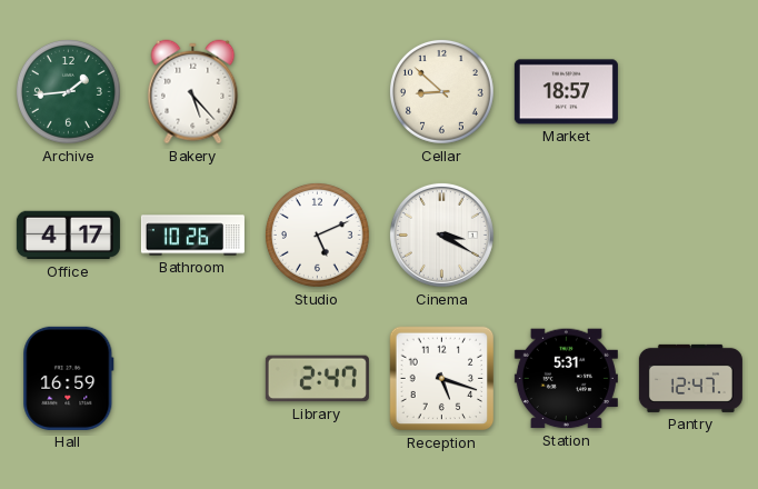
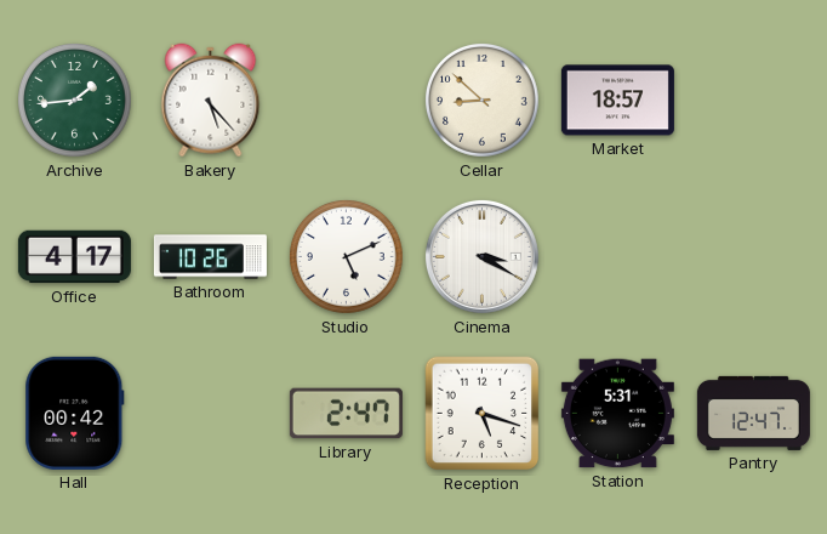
Hall: 16:59 -> 00:42
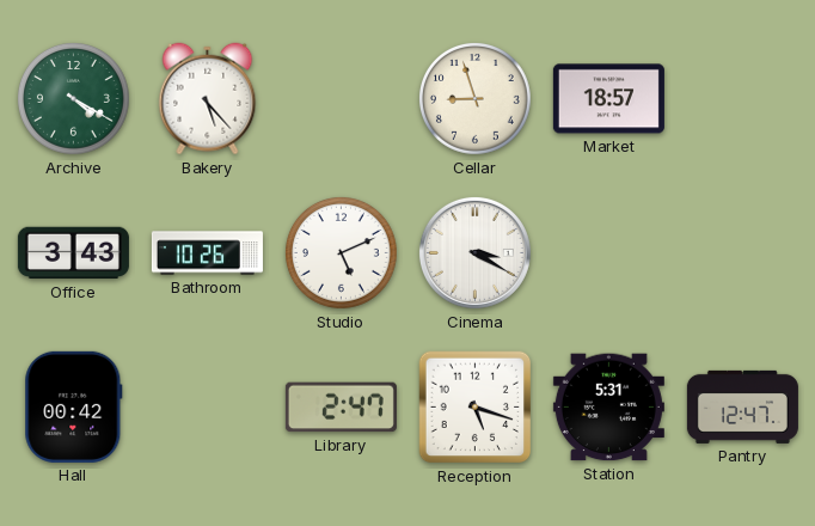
Archive: 1:44 -> 4:20
Cellar: 8:52 -> 8:57
Office: 4:17 -> 3:43
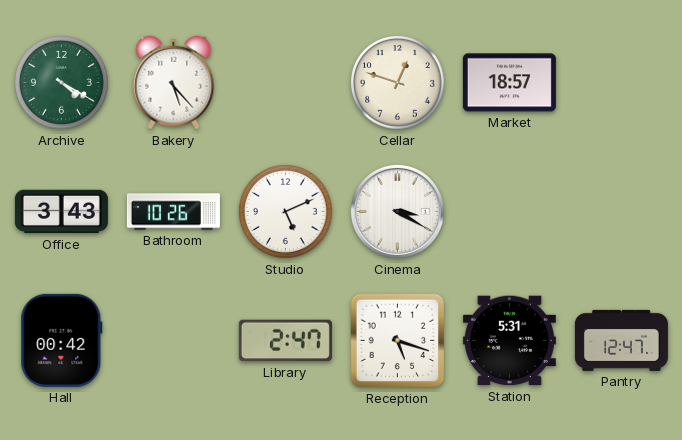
Cellar: 8:57 -> 12:48
